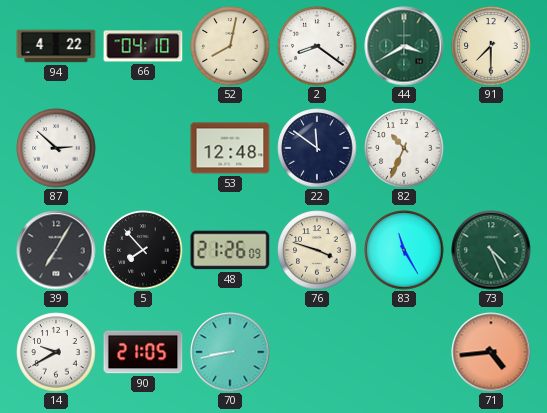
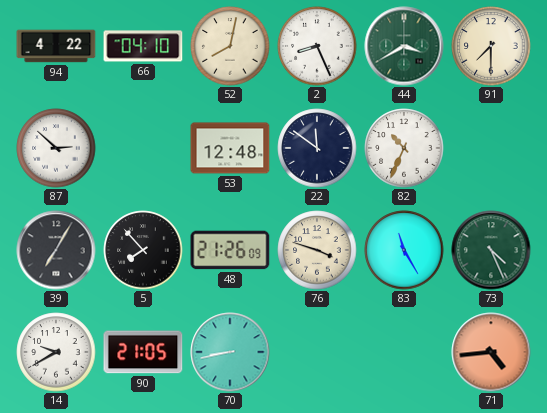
2: 8:21 -> 8:26
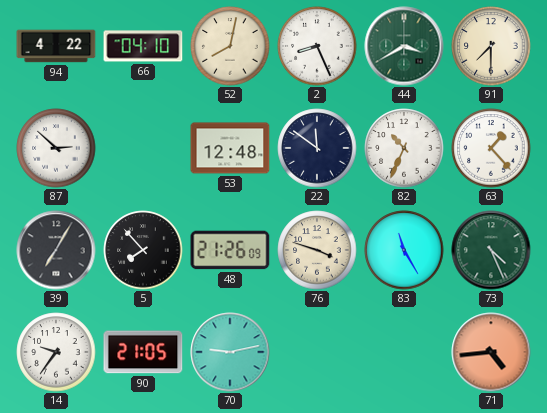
63: none -> 1:23
14: 9:40 -> 9:36
70: 8:43 -> 9:13
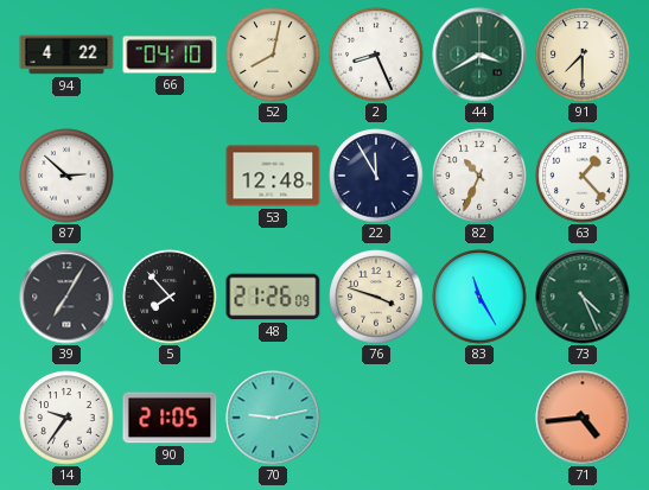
22: 11:51 -> 11:55
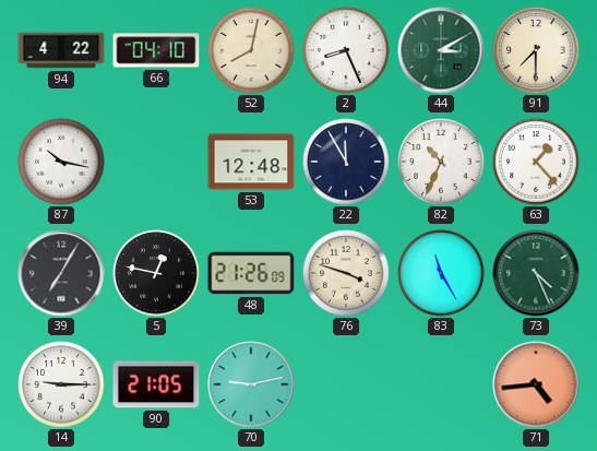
44: 3:40 -> 3:10
87: 2:52 -> 10:17
5: 7:53 -> 12:47
14: 9:36 -> 9:15
